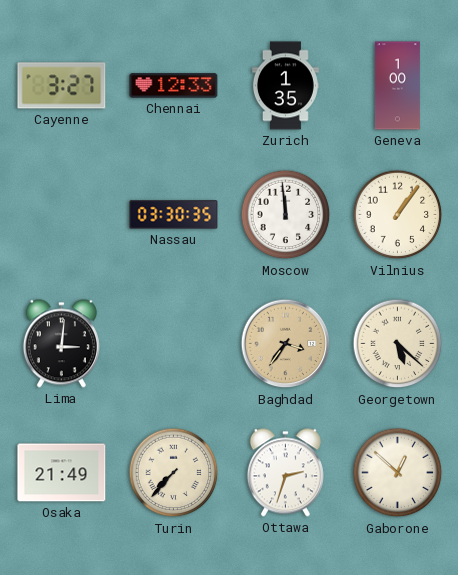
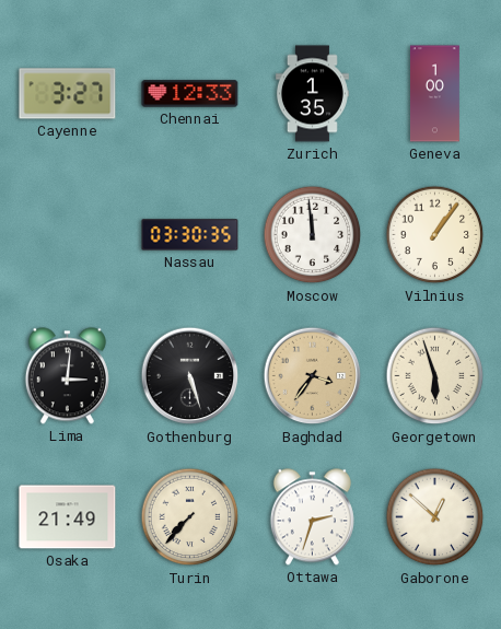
Gothenburg: none -> 5:27
Georgetown: 5:22 -> 5:57
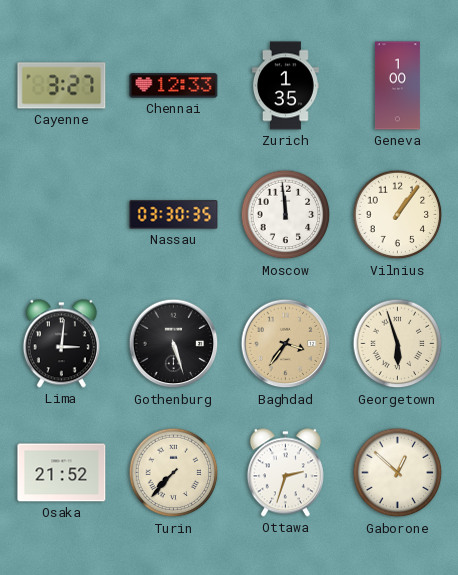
Osaka: 21:49 -> 21:52
